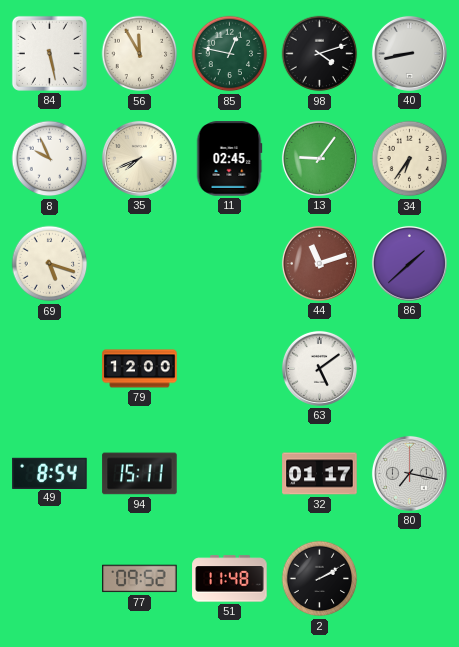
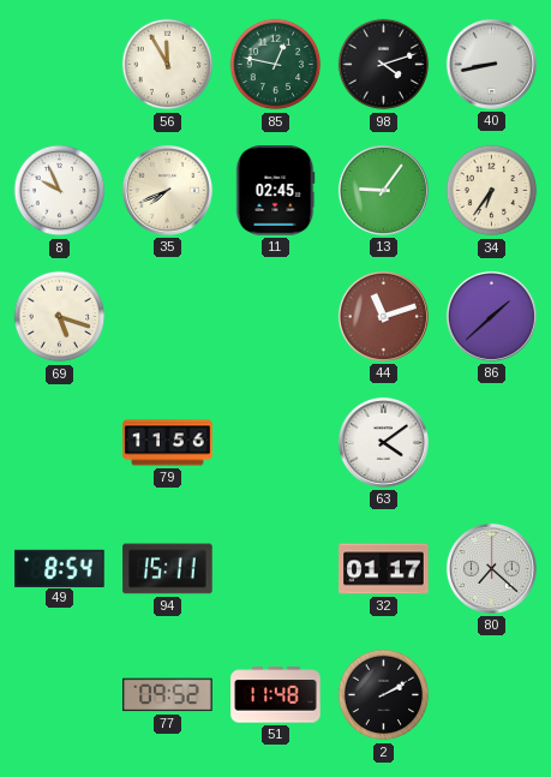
84: 5:28 -> none
79: 12:00 -> 11:56
63: 5:09 -> 4:09
80: 7:17 -> 7:22
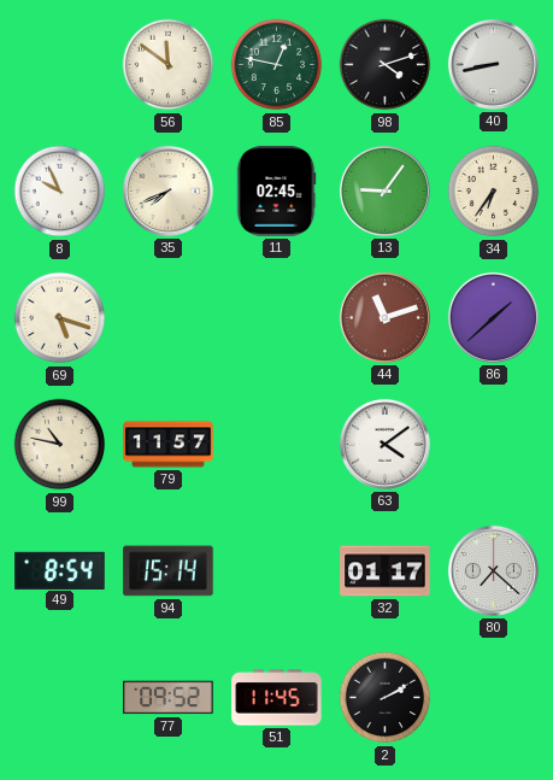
56: 11:55 -> 11:51
99: none -> 10:47
79: 11:56 -> 11:57
94: 15:11 -> 15:14
51: 11:48 -> 11:45
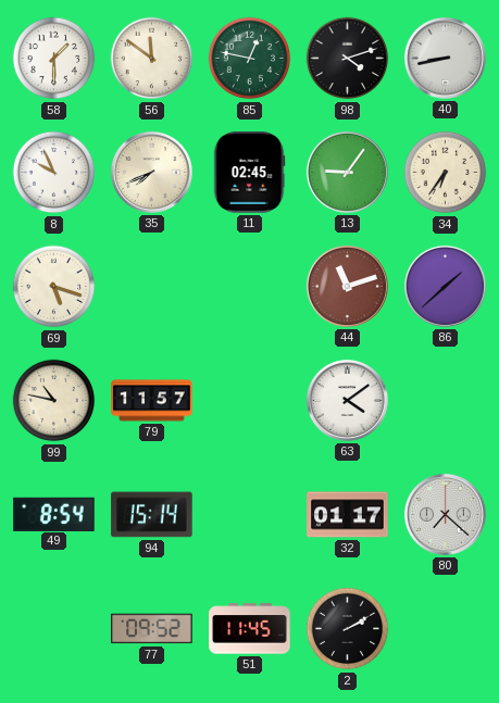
58: none -> 1:30
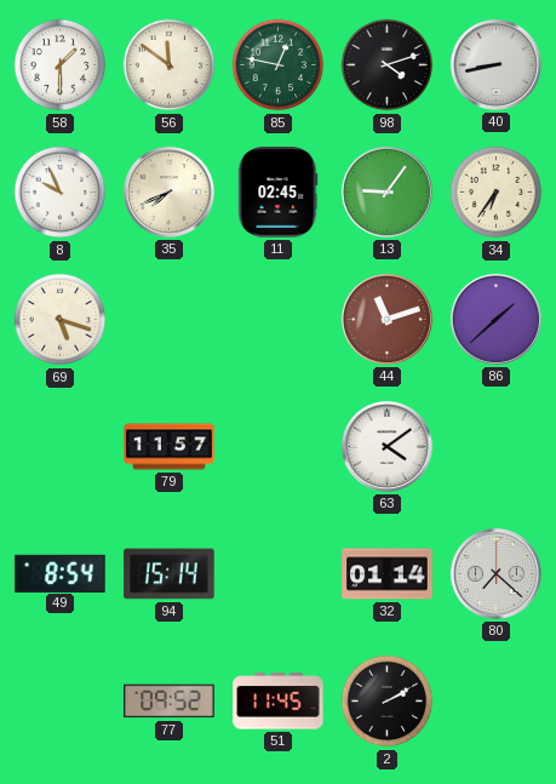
99: 10:47 -> none
32: 01:17 -> 01:14
